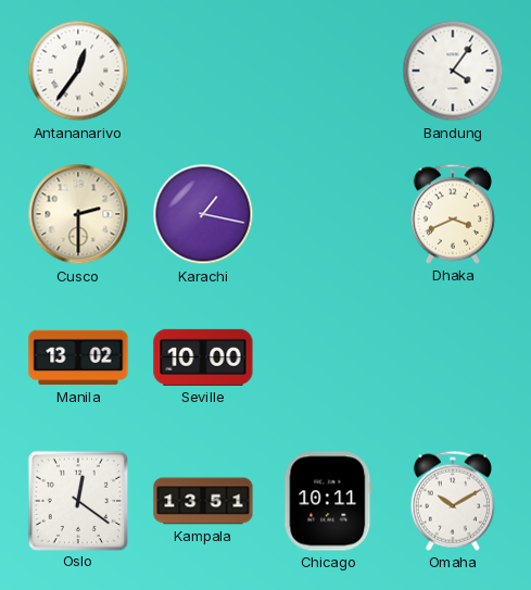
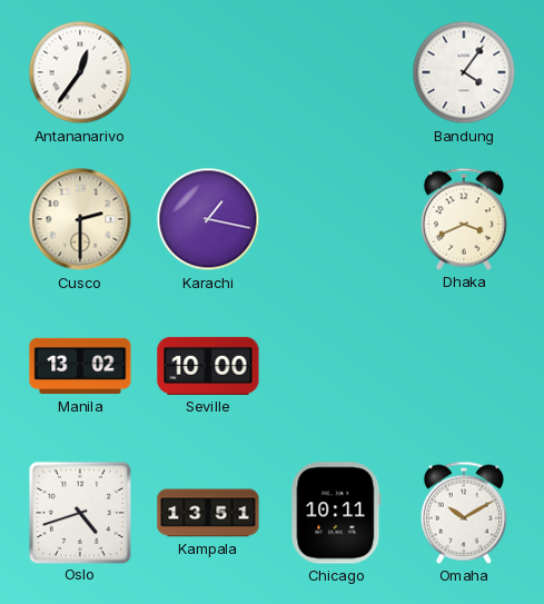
Oslo: 12:21 -> 4:42
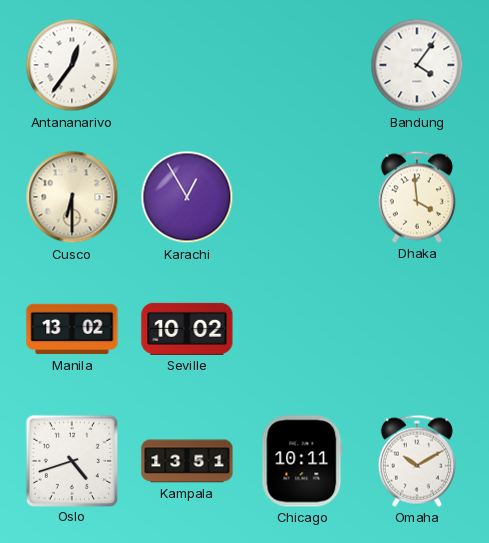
Cusco: 2:30 -> 6:30
Karachi: 1:17 -> 12:55
Dhaka: 3:41 -> 3:59
Seville: 10:00 -> 10:02
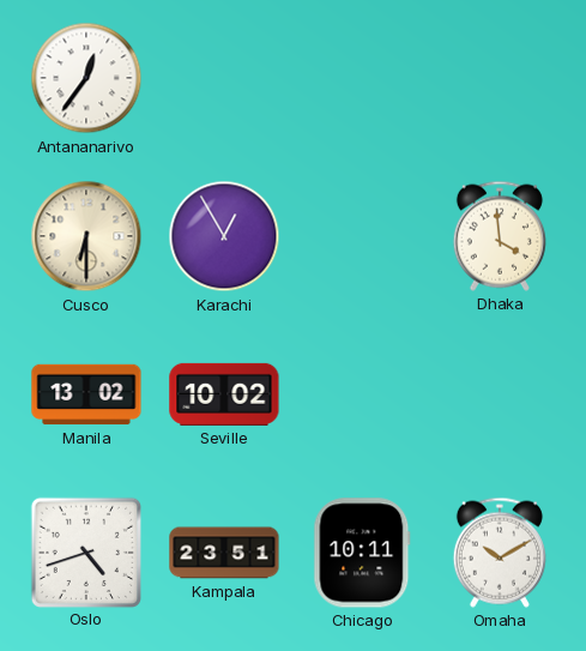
Bandung: 4:06 -> none
Kampala: 13:51 -> 23:51
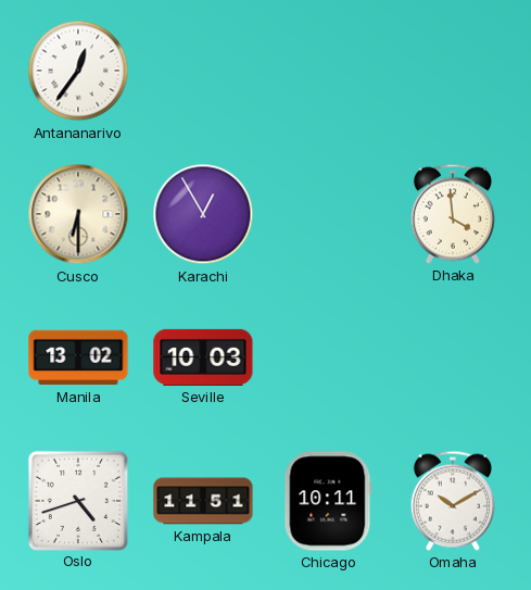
Seville: 10:02 -> 10:03
Kampala: 23:51 -> 11:51
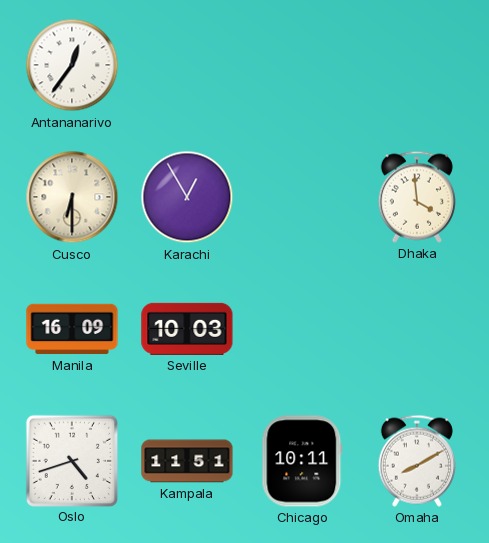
Manila: 13:02 -> 16:09
Omaha: 10:10 -> 8:10
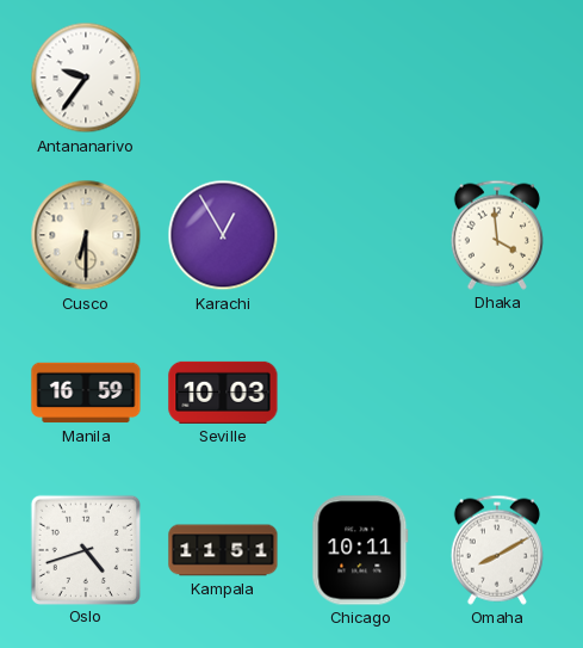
Antananarivo: 12:36 -> 9:36
Manila: 16:09 -> 16:59
